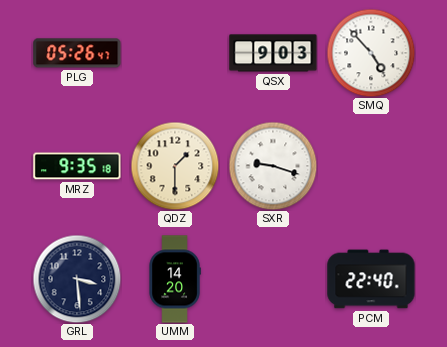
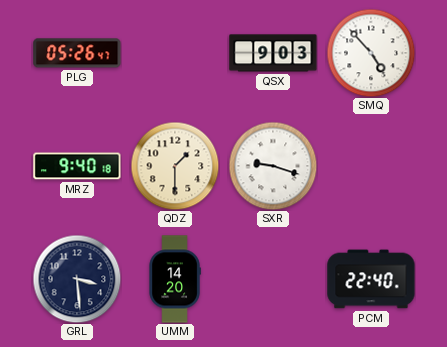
MRZ: 9:35 -> 9:40
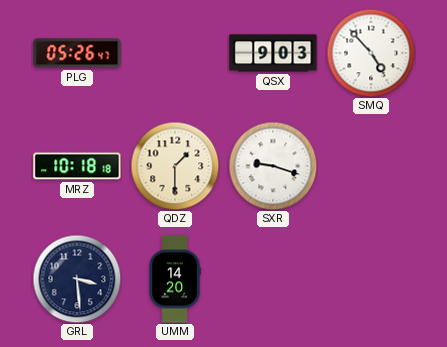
MRZ: 9:40 -> 10:18
PCM: 22:40 -> none
